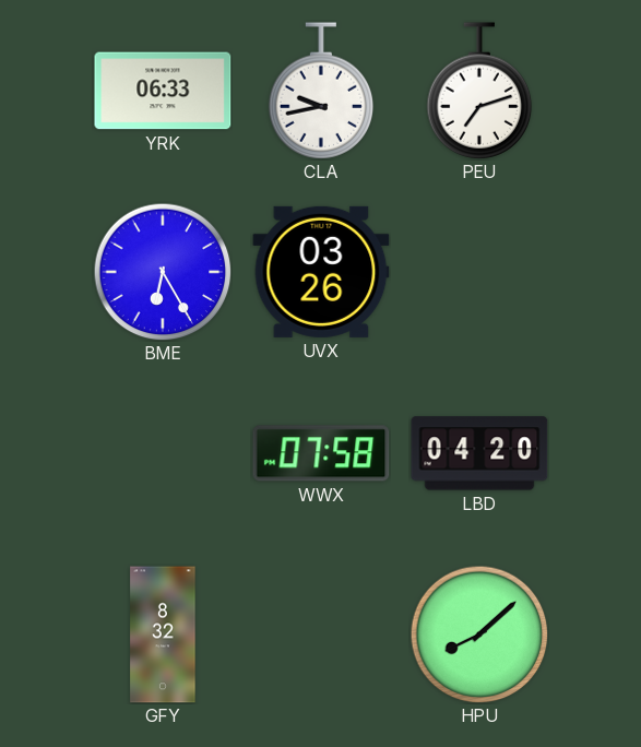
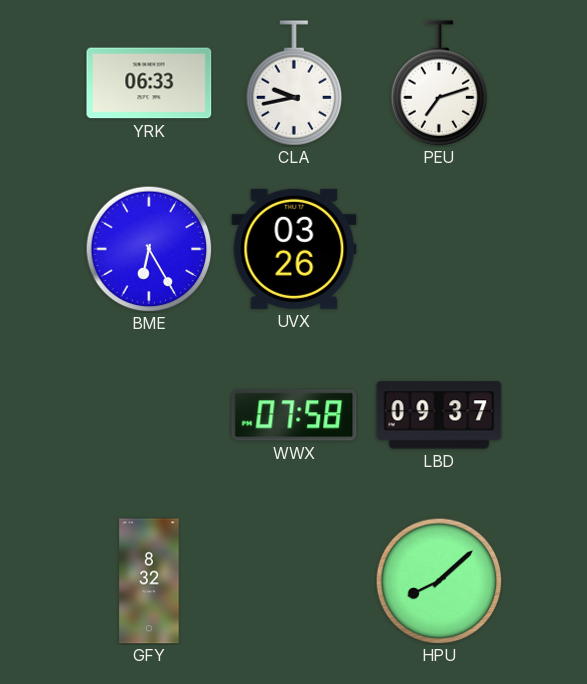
LBD: 04:20 -> 09:37
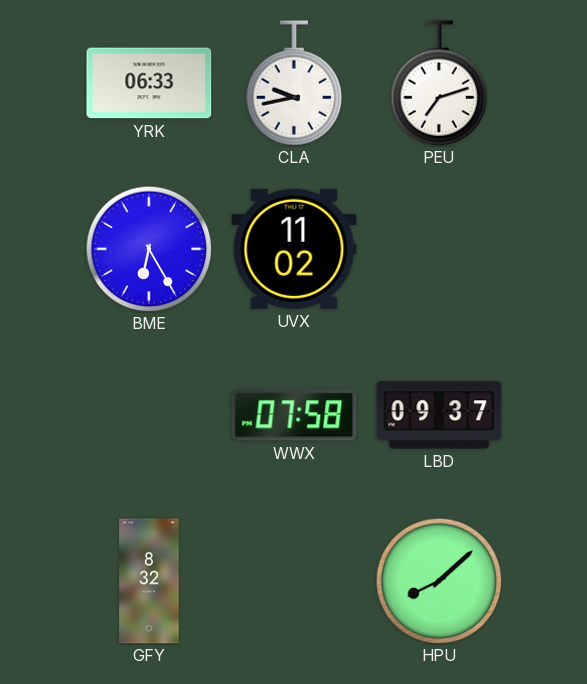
UVX: 03:26 -> 11:02
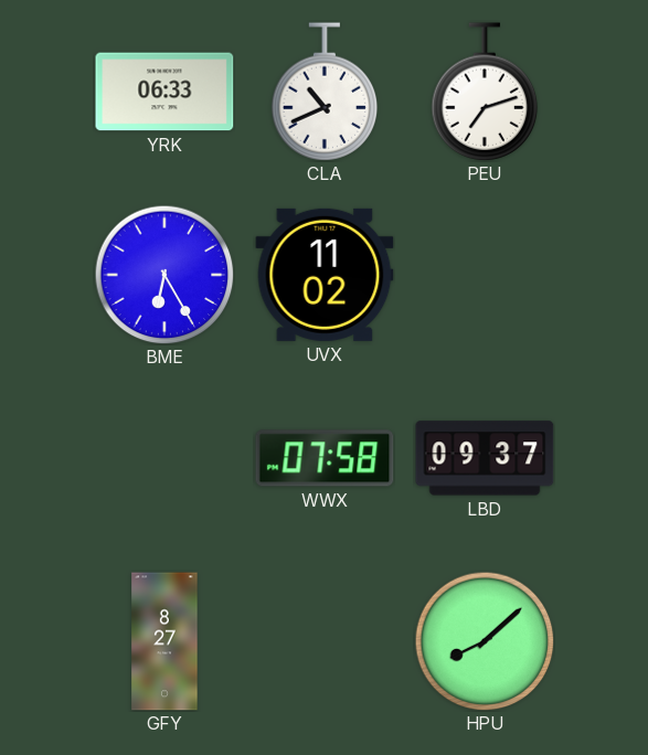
CLA: 9:43 -> 10:41
GFY: 8:32 -> 8:27
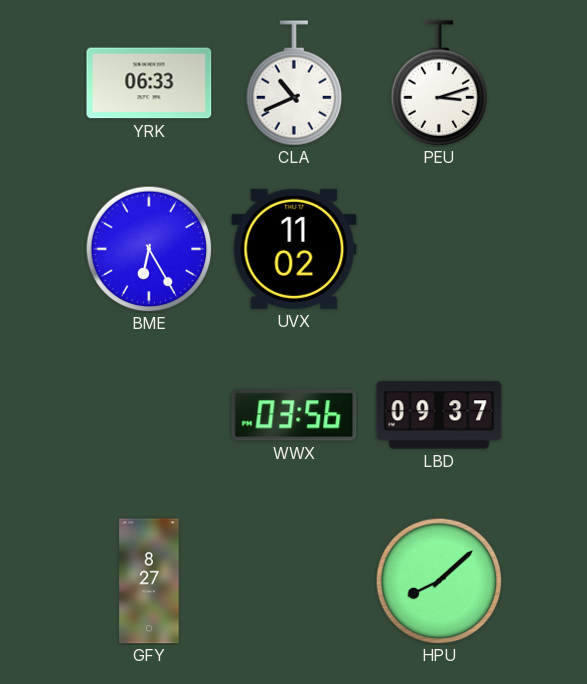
PEU: 7:12 -> 3:12
WWX: 07:58 -> 03:56
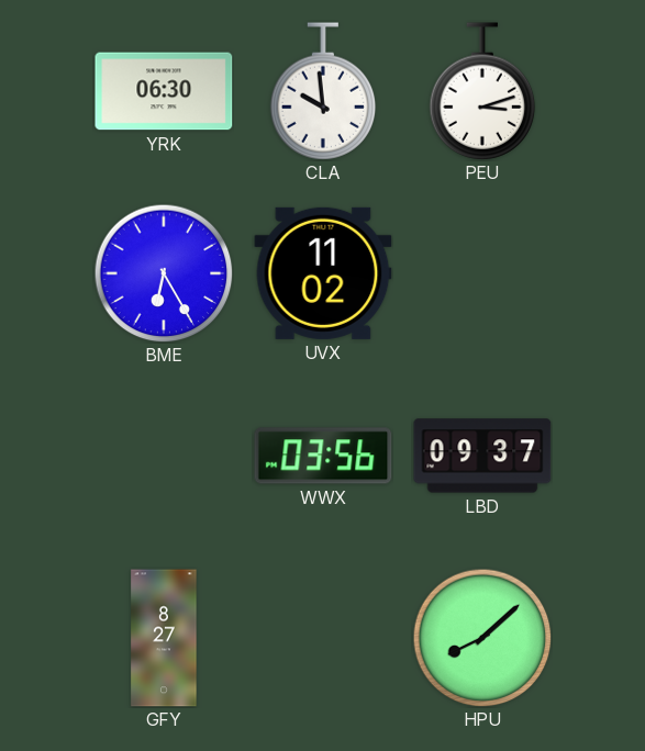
YRK: 06:33 -> 06:30
CLA: 10:41 -> 9:59
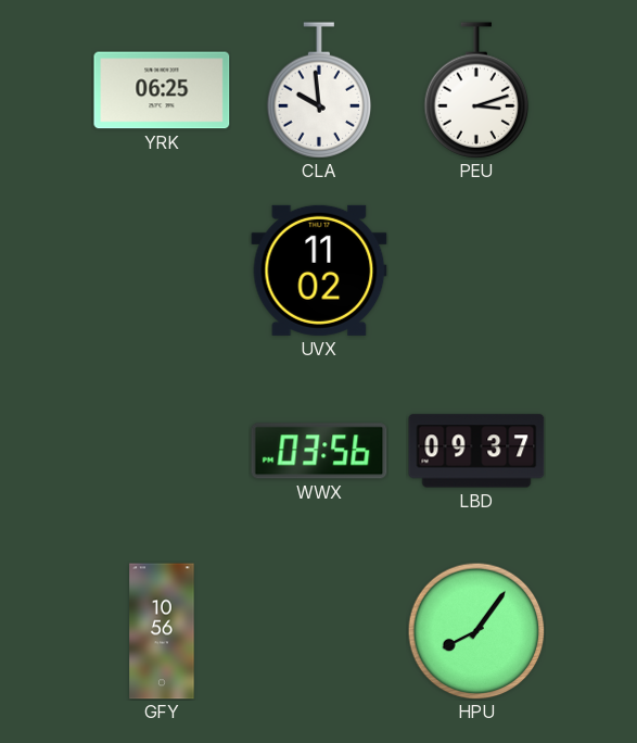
YRK: 06:30 -> 06:25
BME: 6:25 -> none
GFY: 8:27 -> 10:56
HPU: 8:08 -> 8:06
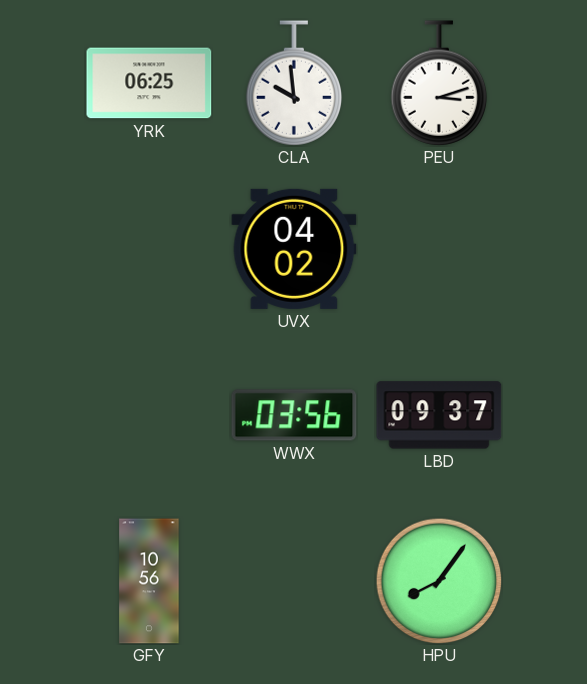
UVX: 11:02 -> 04:02
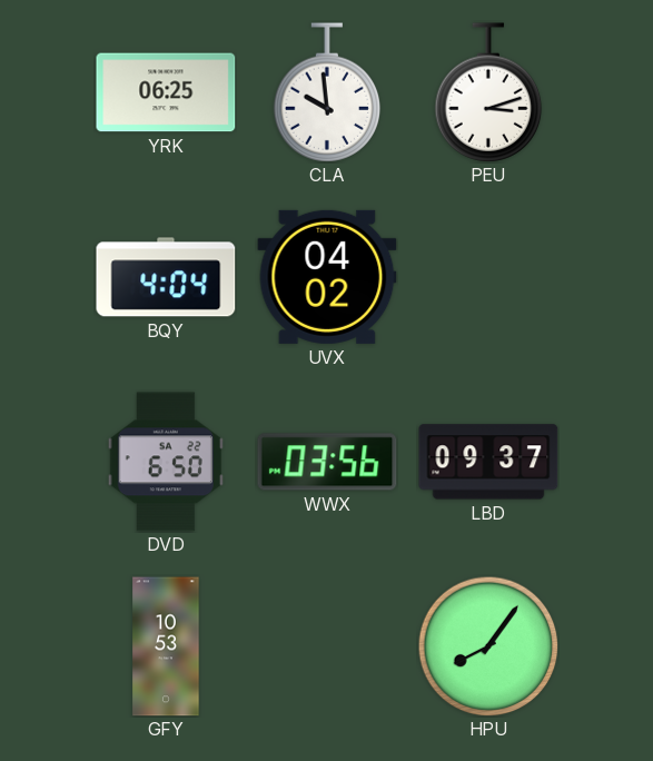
BQY: none -> 4:04
DVD: none -> 6:50
GFY: 10:56 -> 10:53
